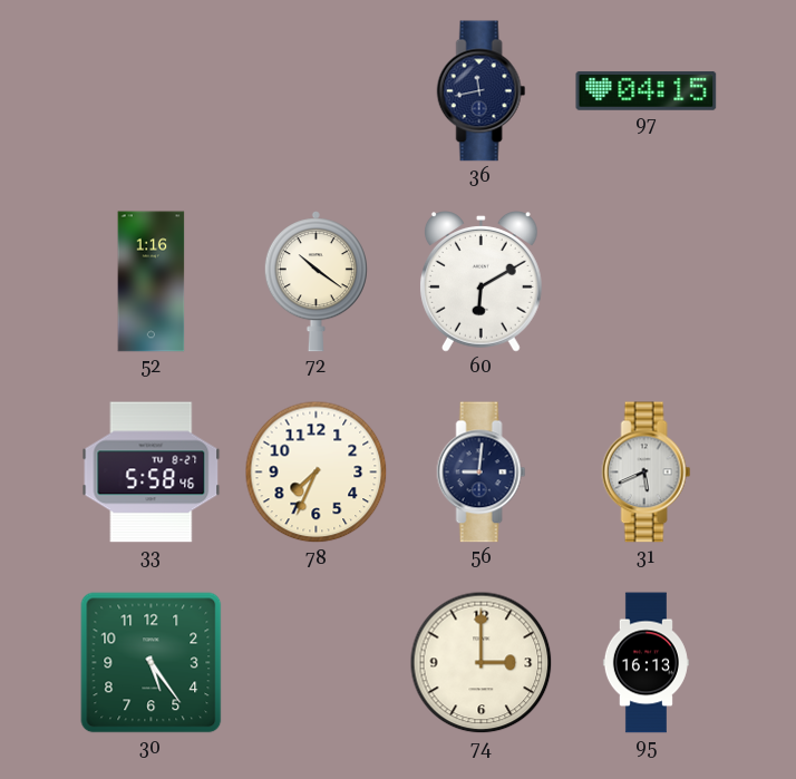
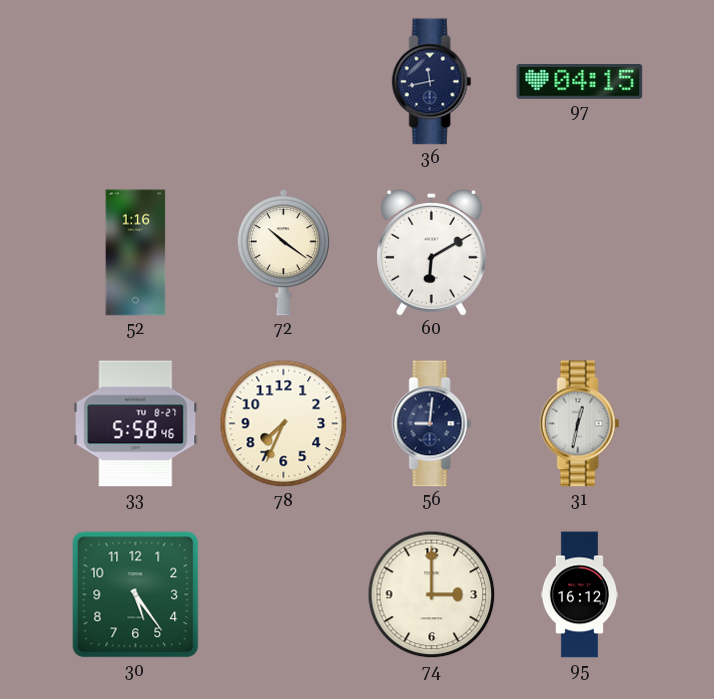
31: 5:41 -> 12:32
95: 16:13 -> 16:12
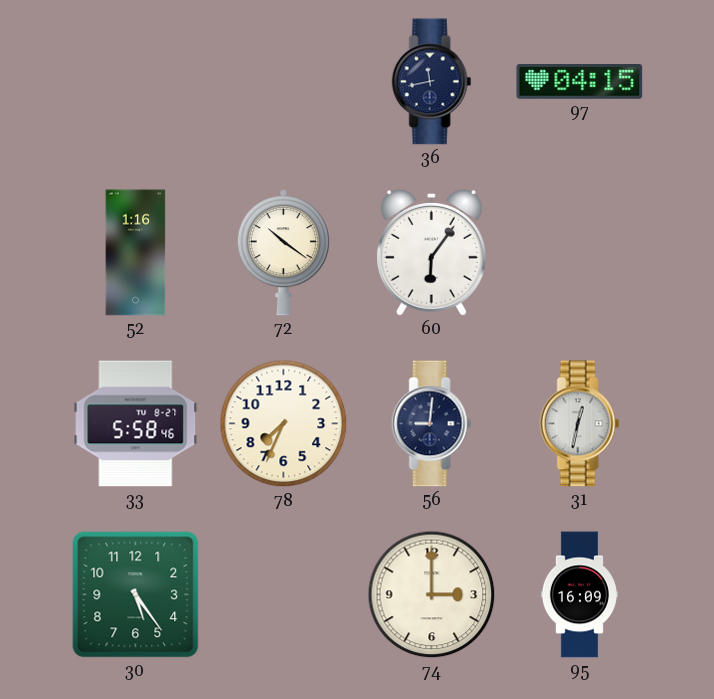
60: 6:10 -> 6:06
95: 16:12 -> 16:09
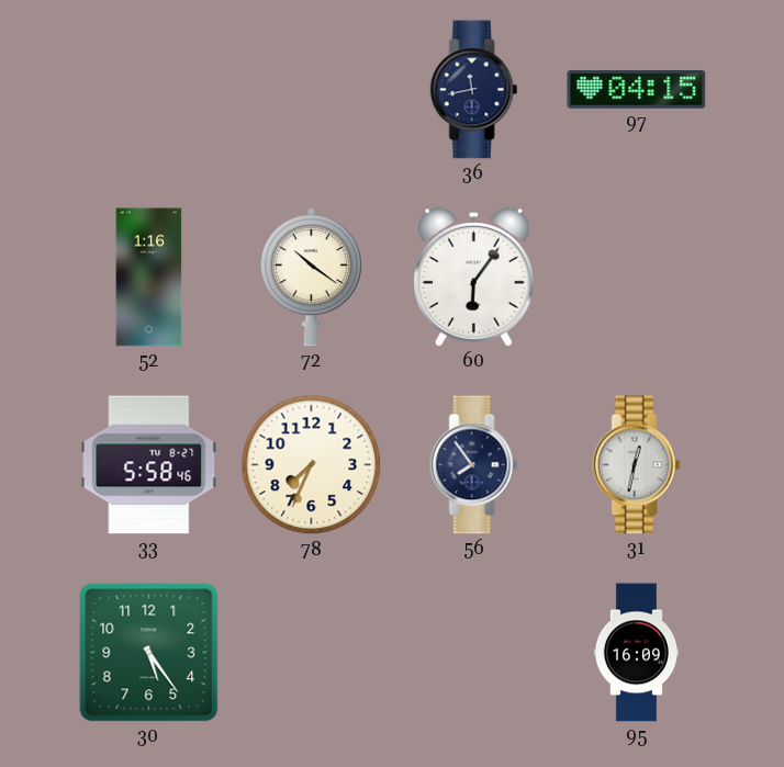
56: 9:01 -> 7:54
74: 3:00 -> none
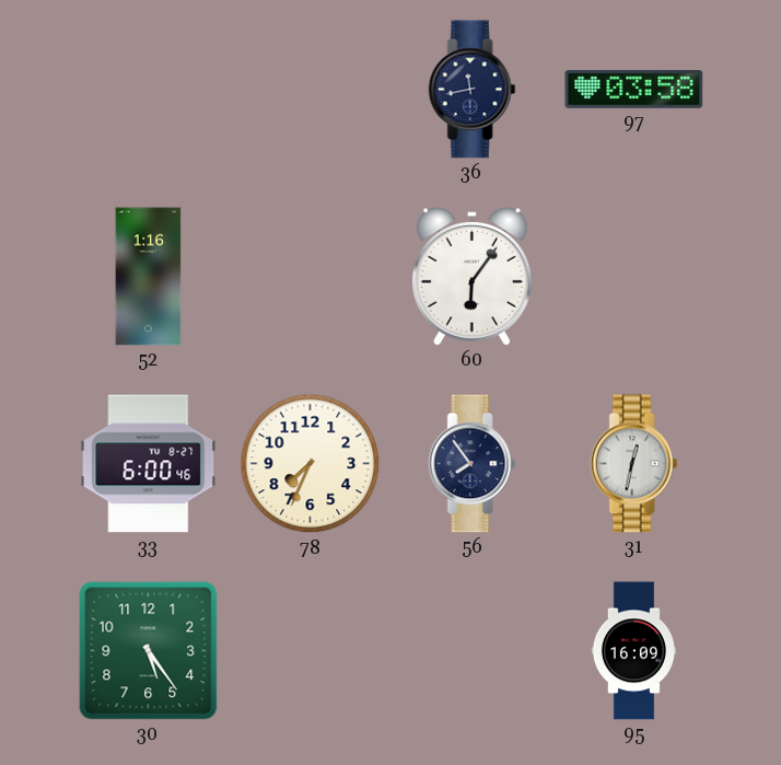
97: 04:15 -> 03:58
72: 10:21 -> none
33: 5:58 -> 6:00
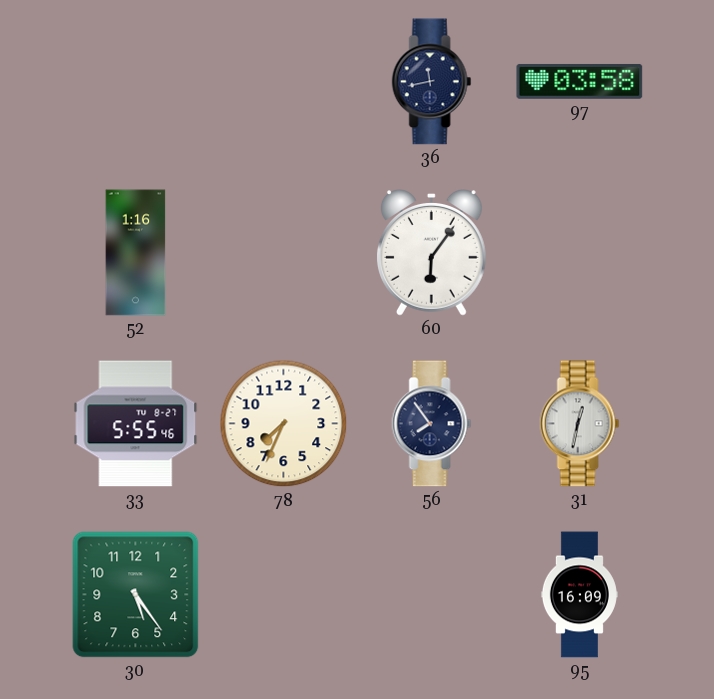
33: 6:00 -> 5:55
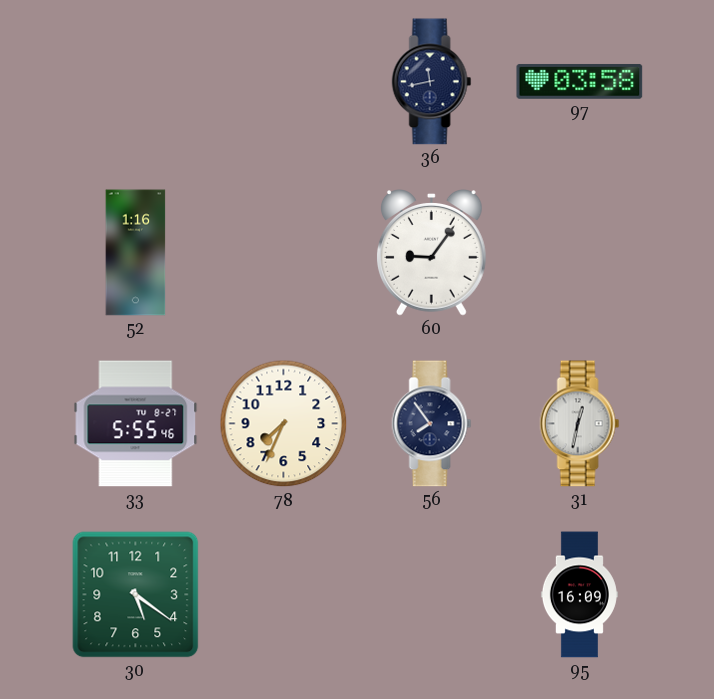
60: 6:06 -> 9:06
30: 5:24 -> 5:21
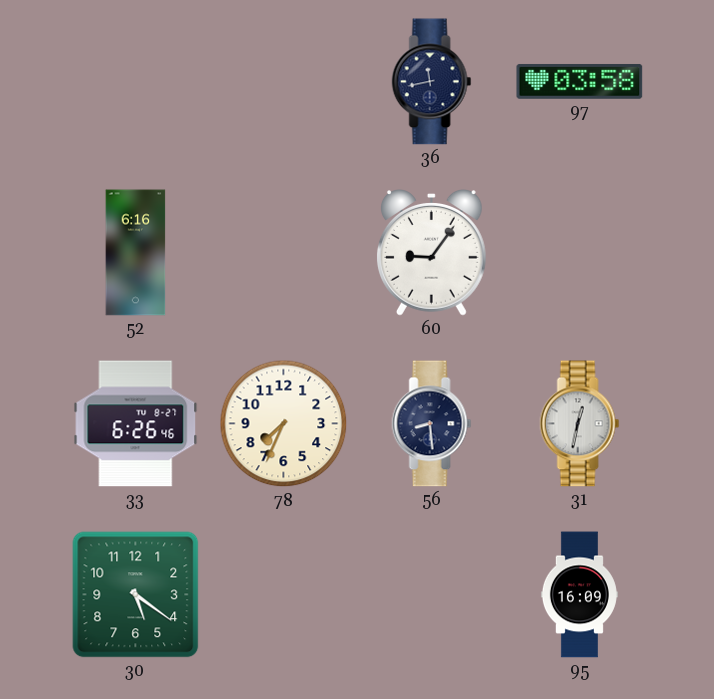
52: 1:16 -> 6:16
33: 5:55 -> 6:26
56: 7:54 -> 8:29
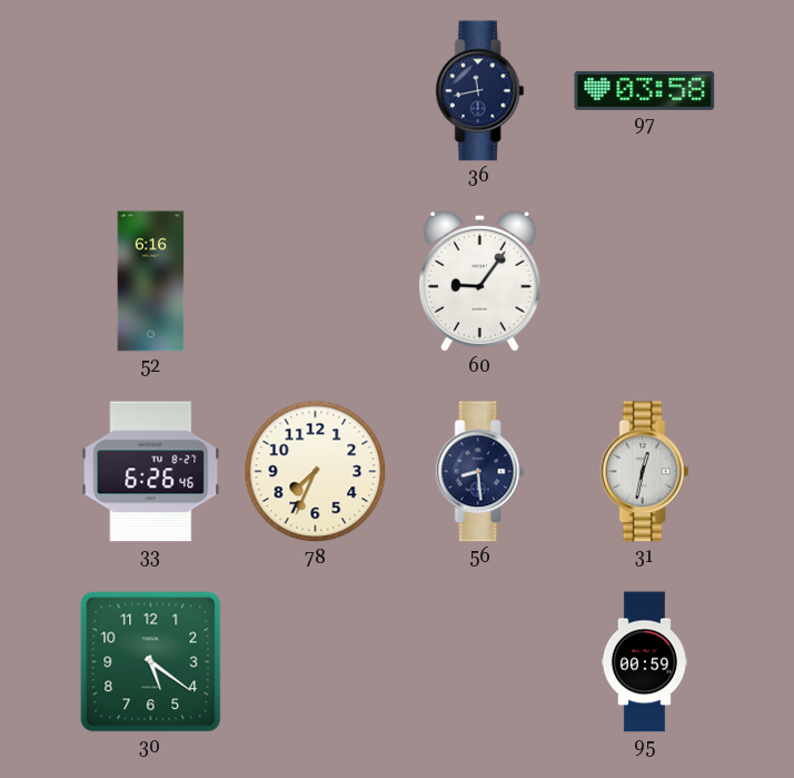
95: 16:09 -> 00:59
